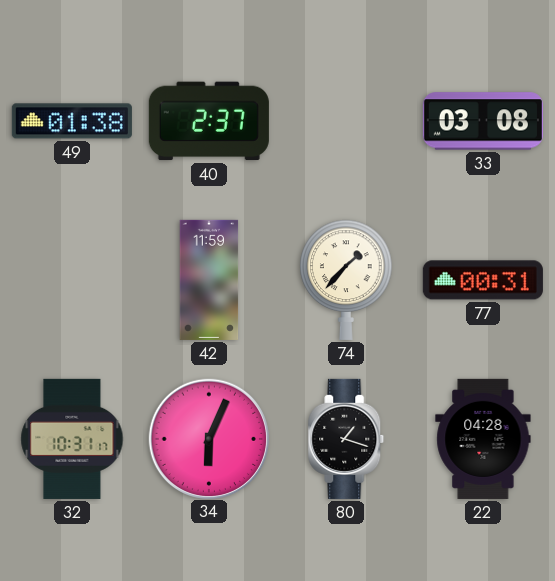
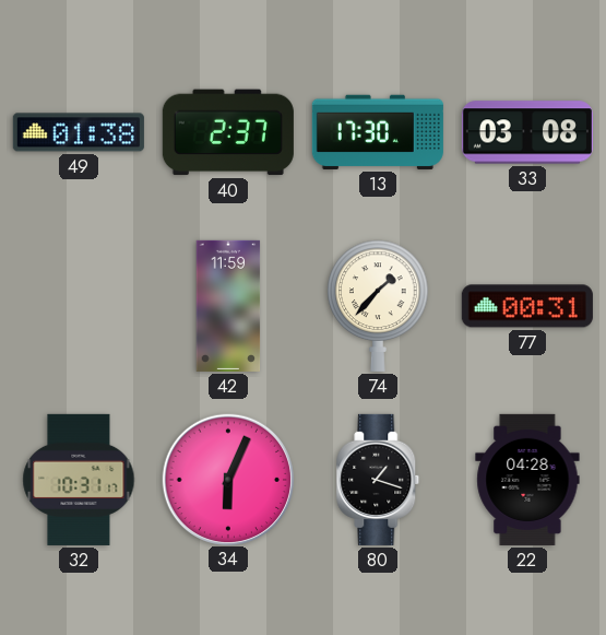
13: none -> 17:30
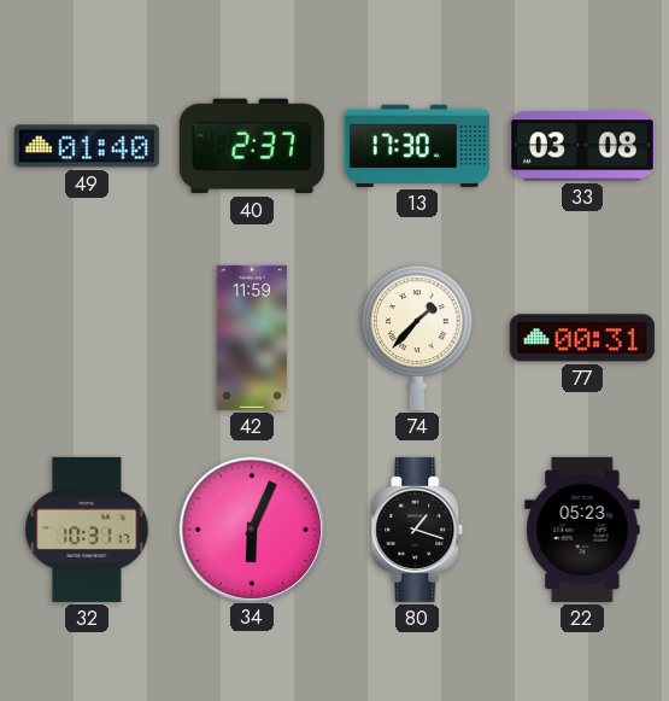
49: 01:38 -> 01:40
22: 04:28 -> 05:23
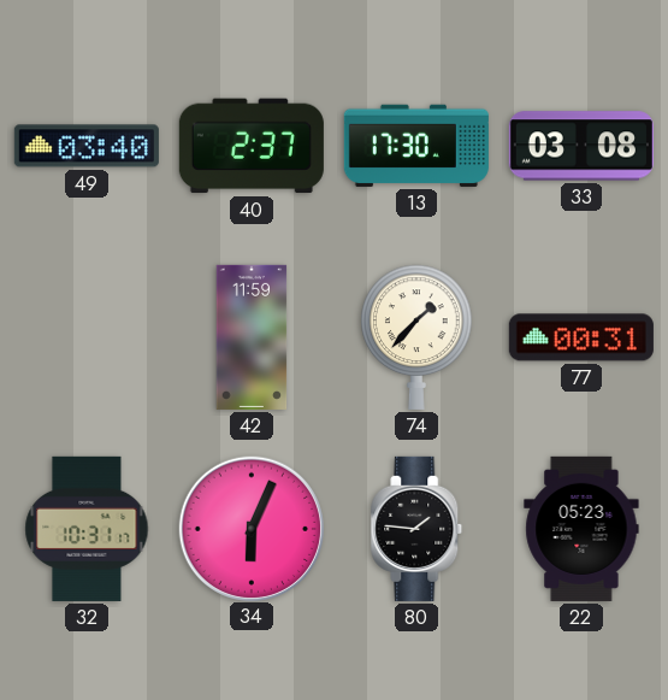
49: 01:40 -> 03:40
80: 1:18 -> 1:46
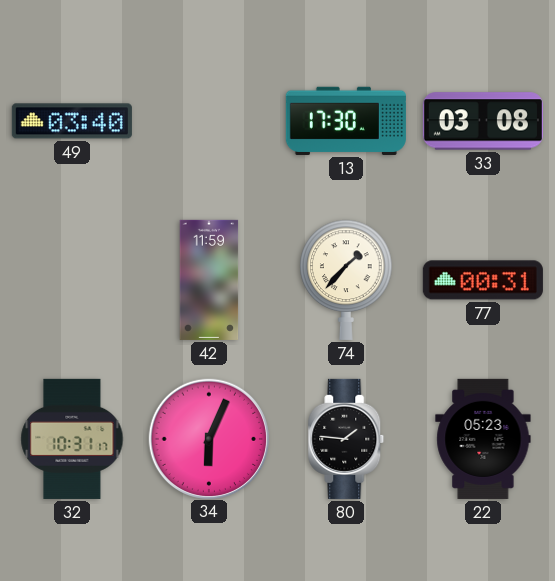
40: 2:37 -> none
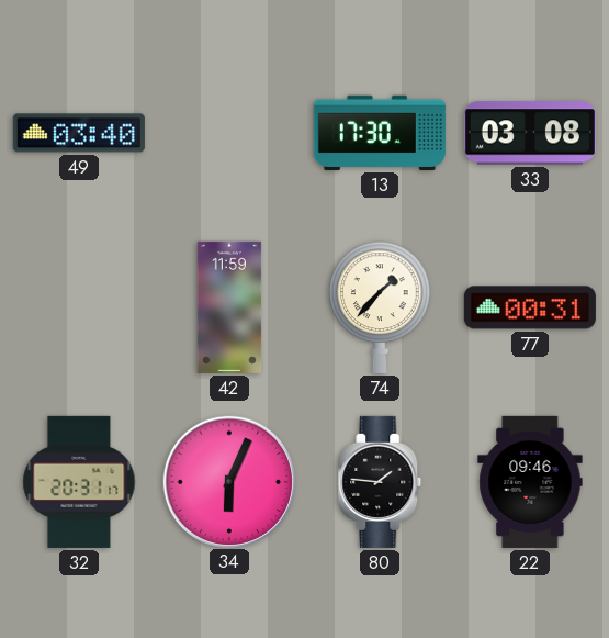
32: 10:31 -> 20:31
22: 05:23 -> 09:46
